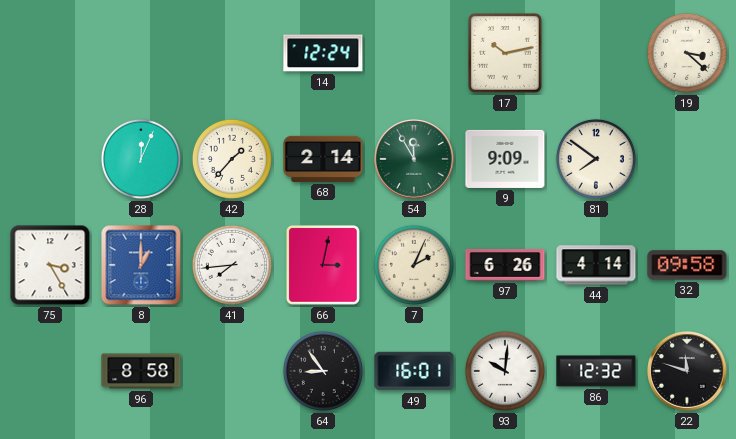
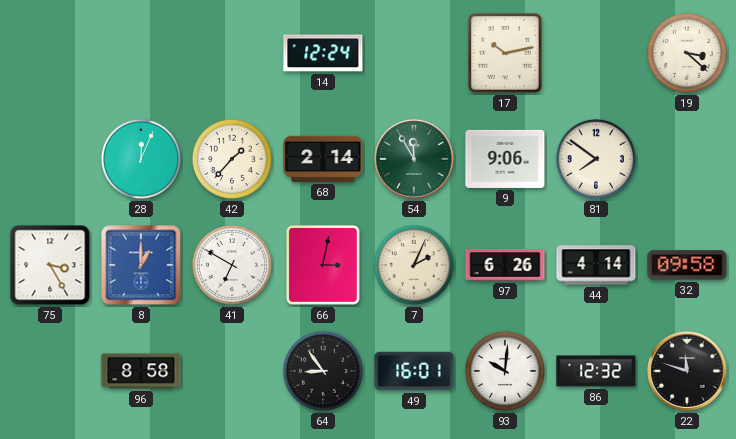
9: 9:09 -> 9:06
41: 7:44 -> 6:50
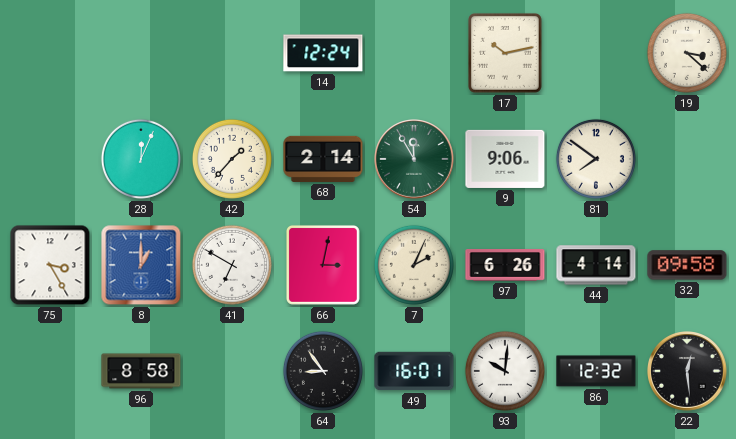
22: 11:48 -> 12:29
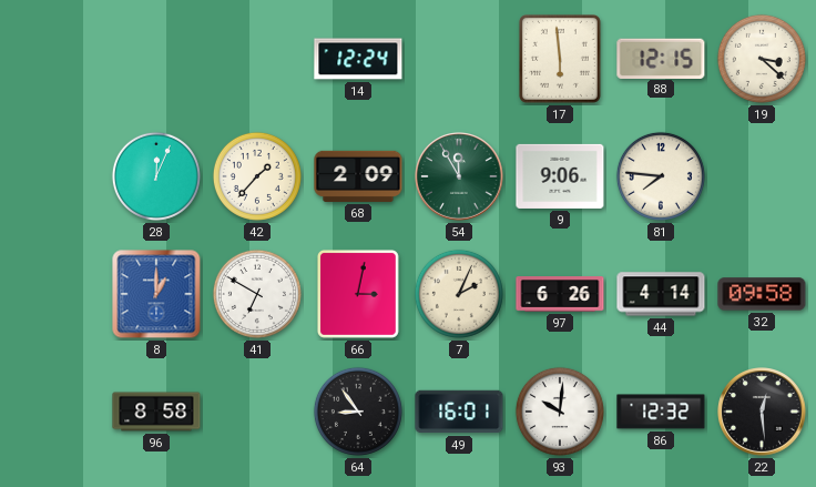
17: 10:13 -> 5:59
88: none -> 12:15
68: 2:14 -> 2:09
81: 7:51 -> 7:46
75: 3:25 -> none
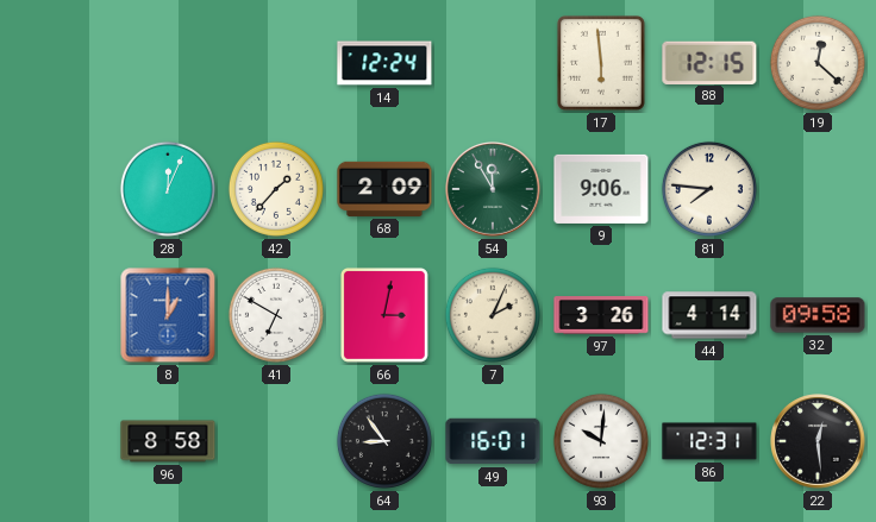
19: 3:22 -> 12:22
97: 6:26 -> 3:26
86: 12:32 -> 12:31
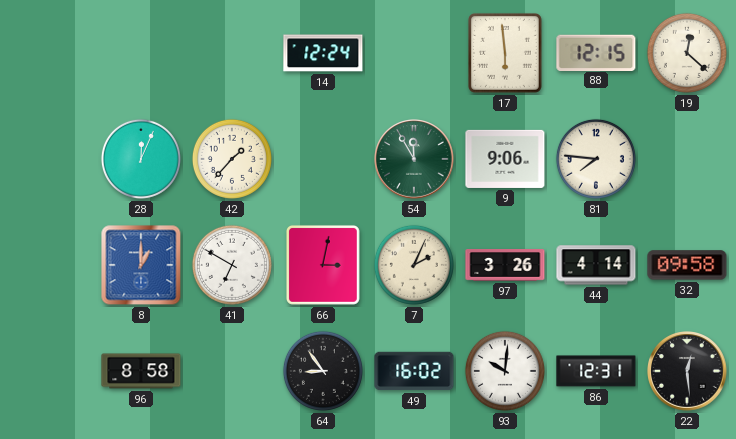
68: 2:09 -> none
49: 16:01 -> 16:02
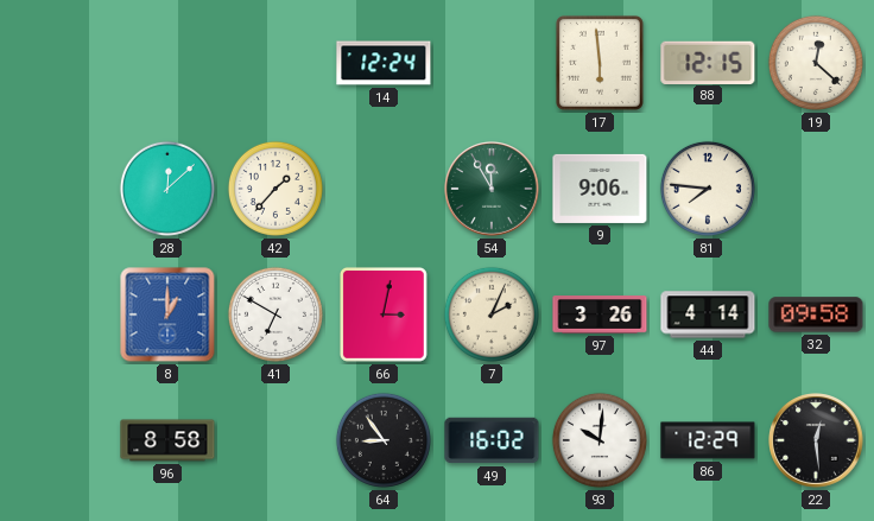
28: 12:04 -> 12:08
86: 12:31 -> 12:29
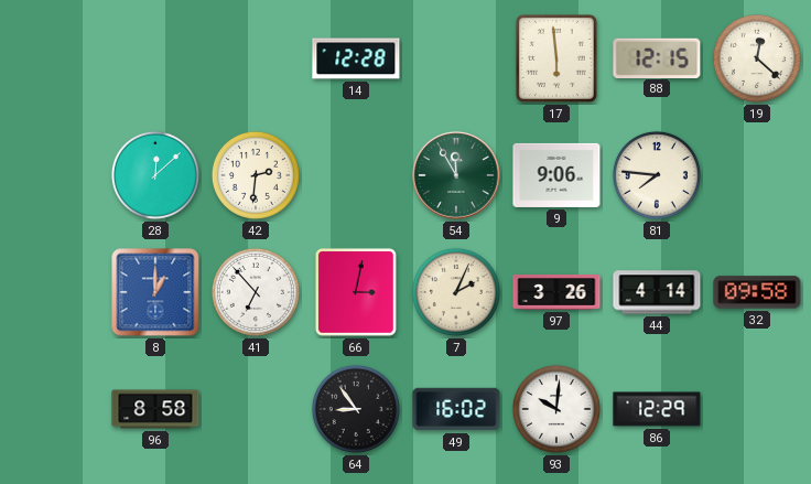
14: 12:24 -> 12:28
42: 1:37 -> 2:31
41: 6:50 -> 6:53
22: 12:29 -> none
